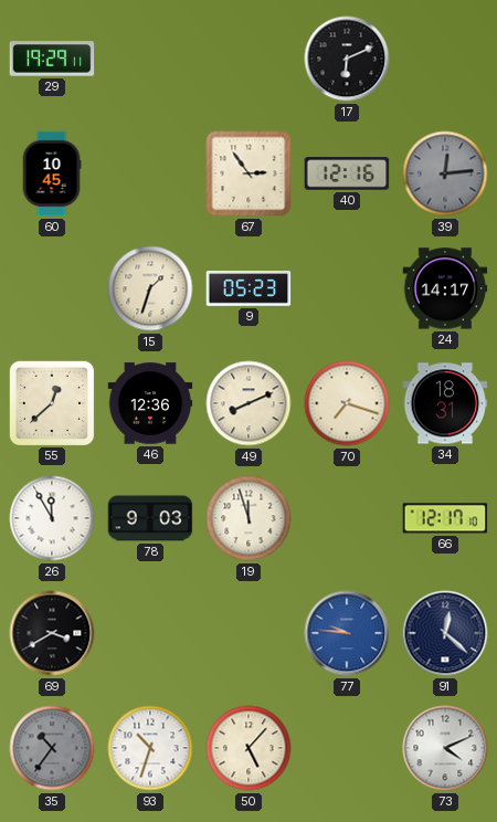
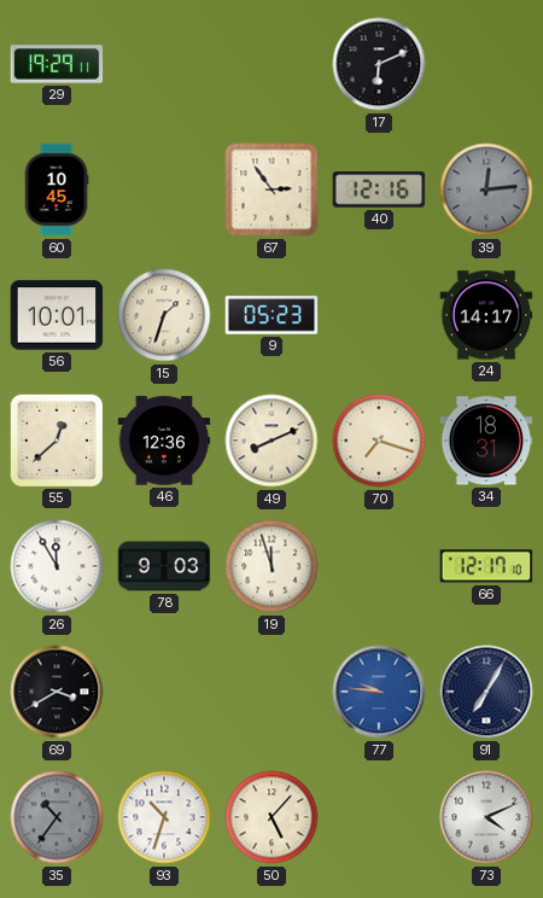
56: none -> 10:01
91: 12:22 -> 7:05
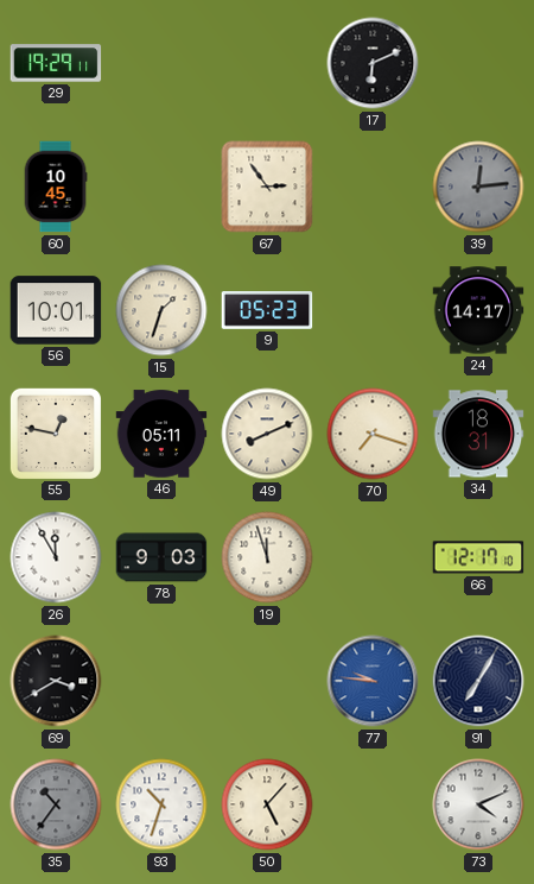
40: 12:16 -> none
55: 12:38 -> 12:47
46: 12:36 -> 05:11
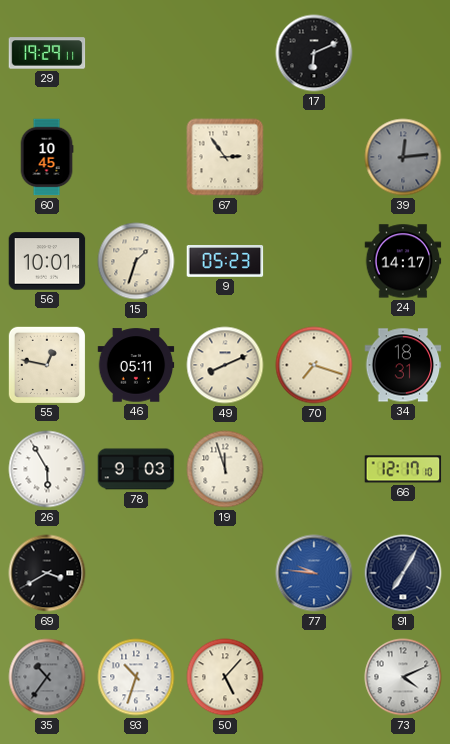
26: 11:55 -> 5:55
